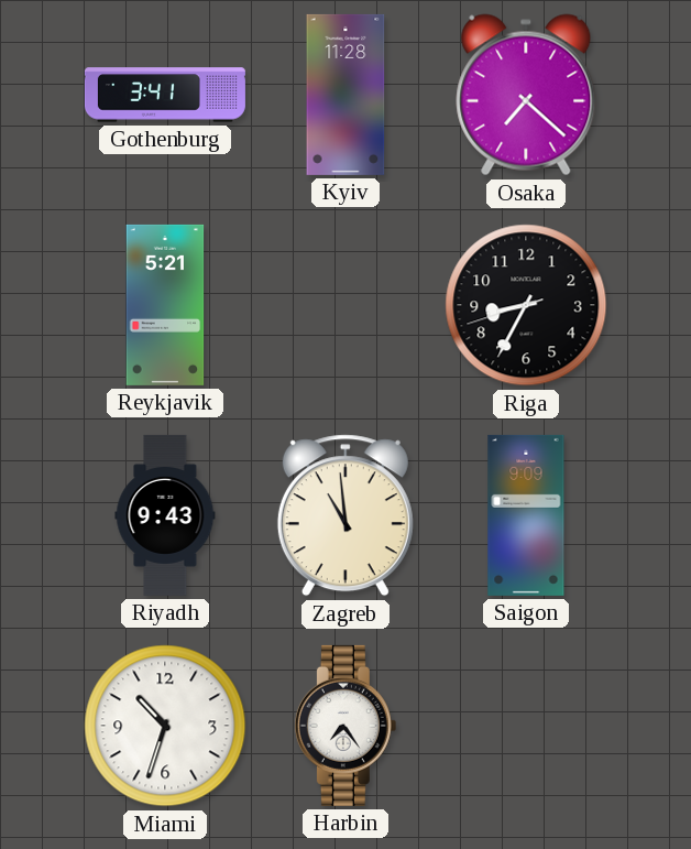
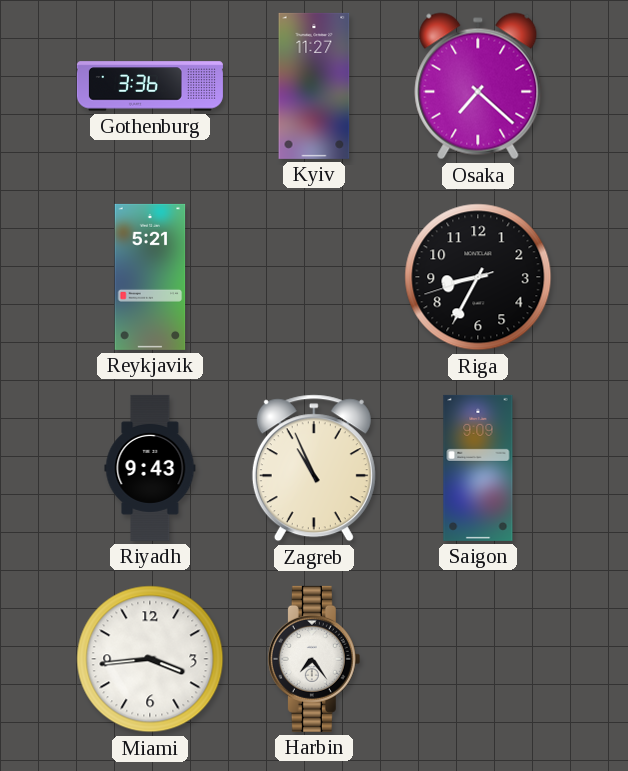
Gothenburg: 3:41 -> 3:36
Kyiv: 11:28 -> 11:27
Zagreb: 10:59 -> 10:56
Miami: 10:33 -> 3:44
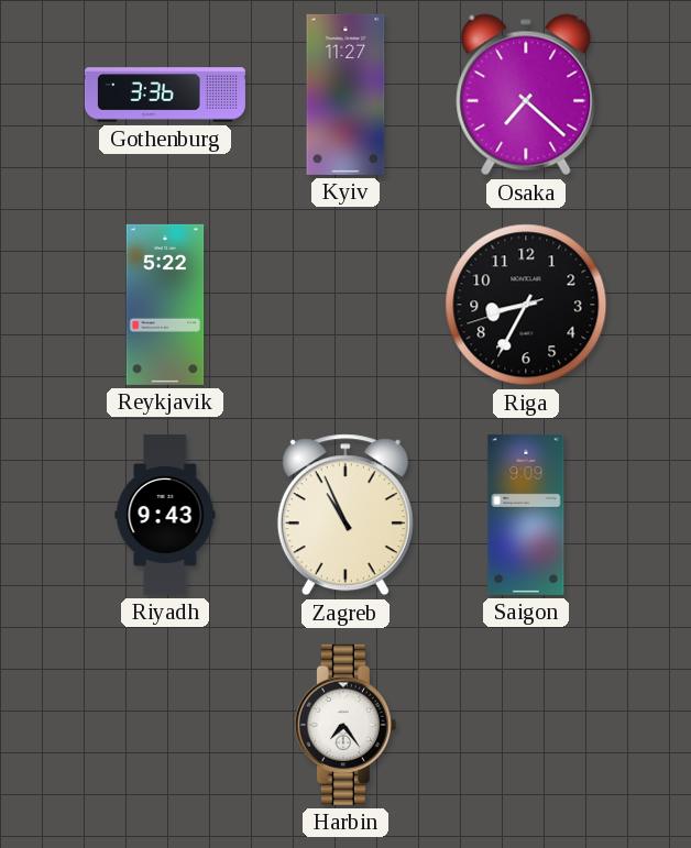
Reykjavik: 5:21 -> 5:22
Miami: 3:44 -> none
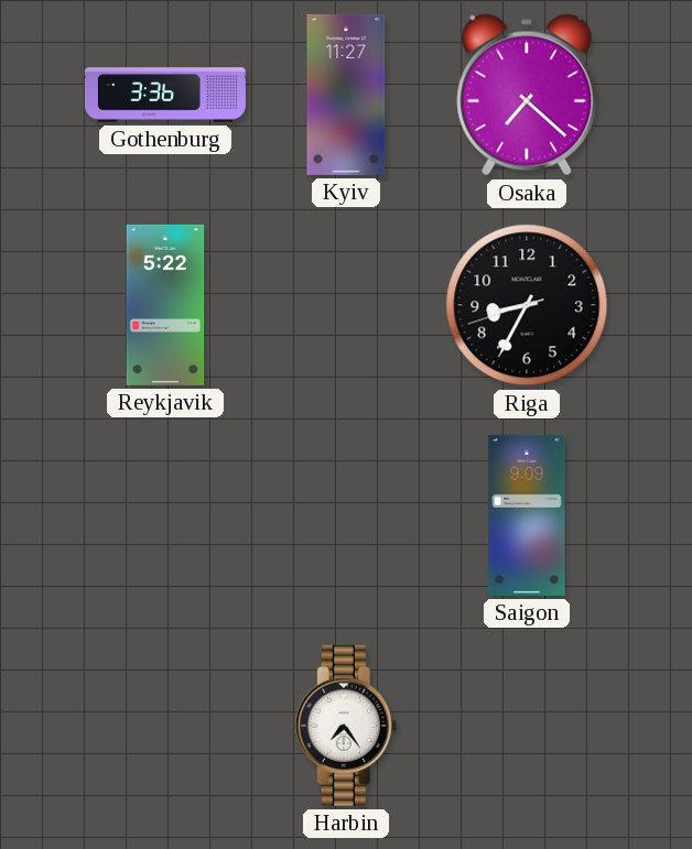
Riyadh: 9:43 -> none
Zagreb: 10:56 -> none
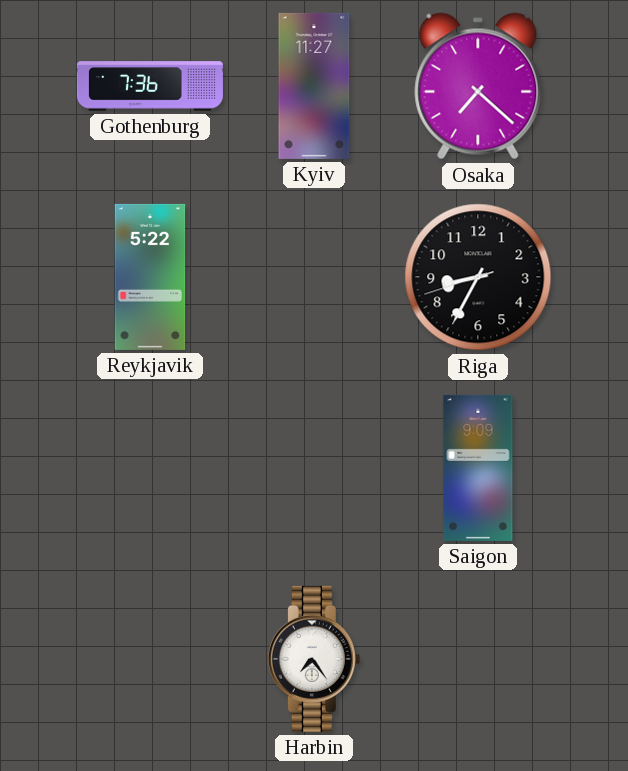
Gothenburg: 3:36 -> 7:36
